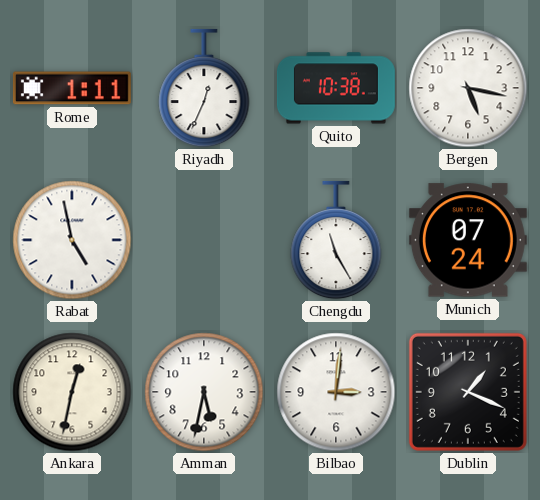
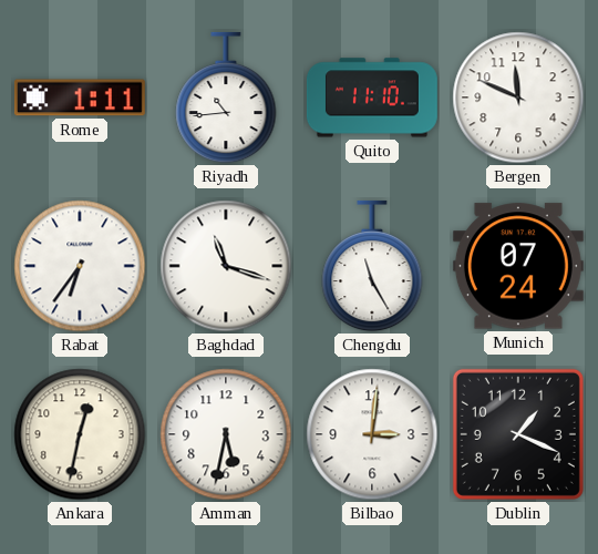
Riyadh: 12:34 -> 10:44
Quito: 10:38 -> 11:10
Bergen: 5:17 -> 11:49
Rabat: 4:58 -> 6:36
Baghdad: none -> 11:18
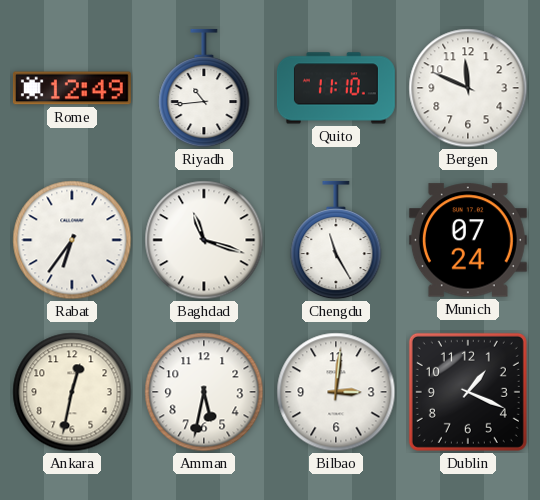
Rome: 1:11 -> 12:49
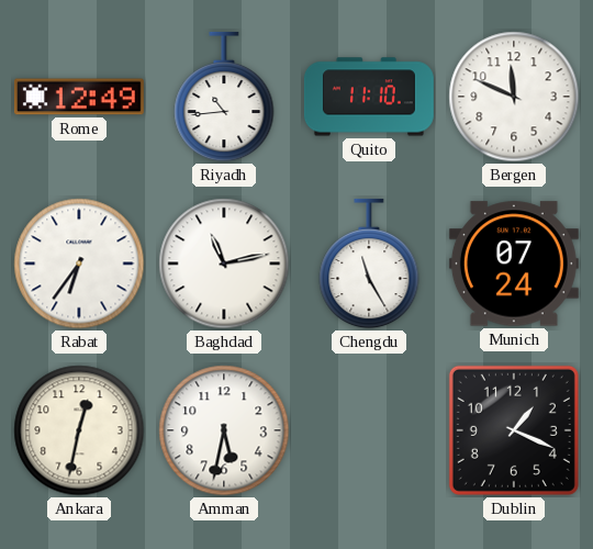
Baghdad: 11:18 -> 11:13
Bilbao: 3:01 -> none
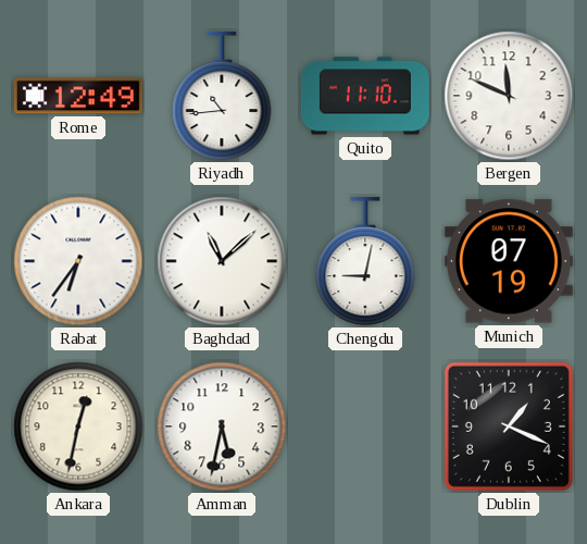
Baghdad: 11:13 -> 11:08
Chengdu: 11:25 -> 9:02
Munich: 07:24 -> 07:19
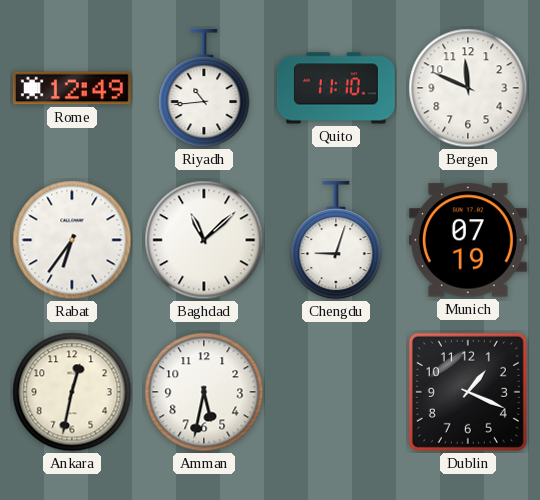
Chengdu: 9:02 -> 9:03
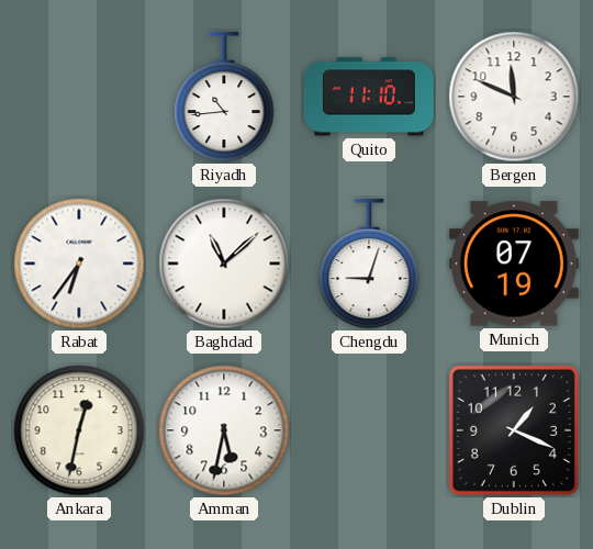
Rome: 12:49 -> none
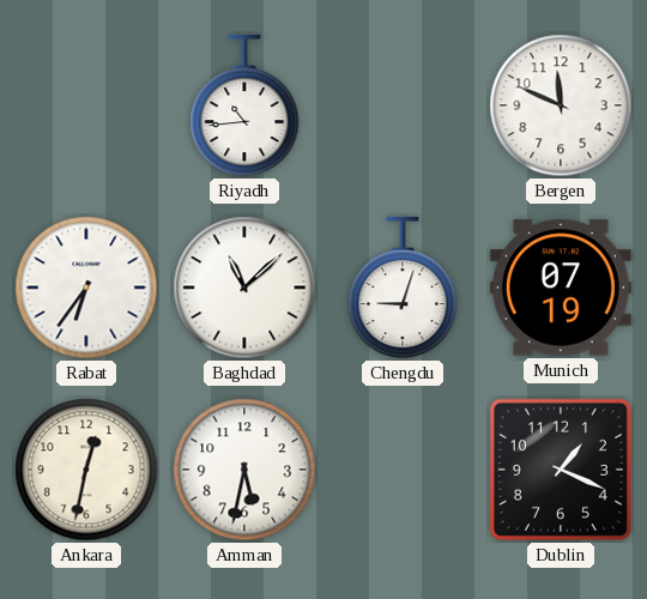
Quito: 11:10 -> none
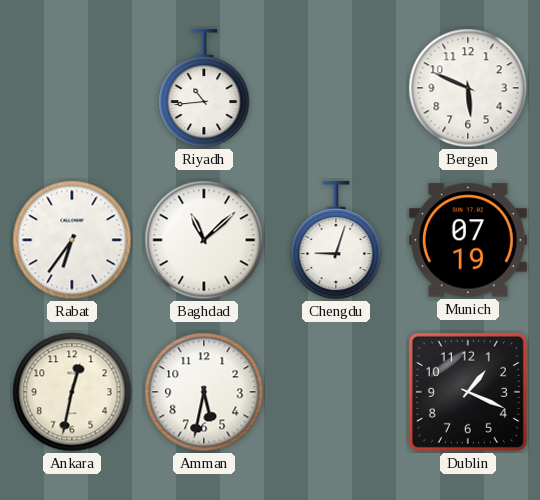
Bergen: 11:49 -> 5:49
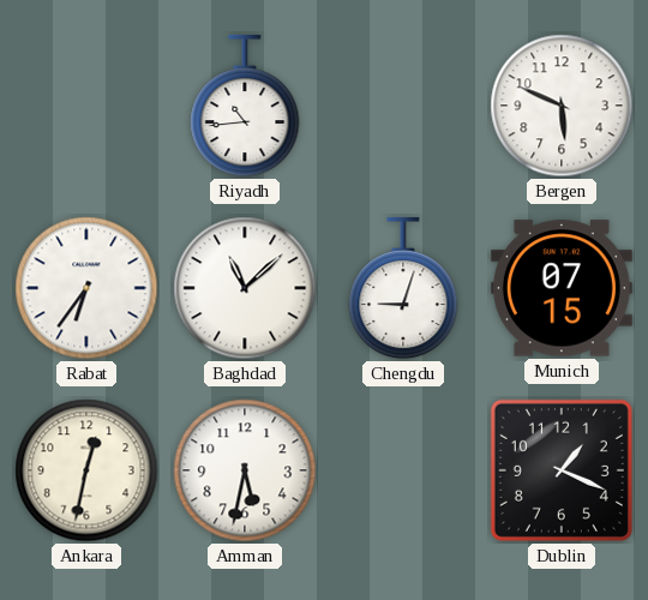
Munich: 07:19 -> 07:15
